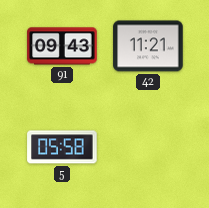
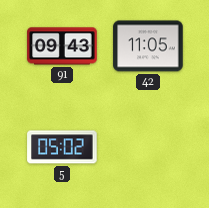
42: 11:21 -> 11:05
5: 05:58 -> 05:02
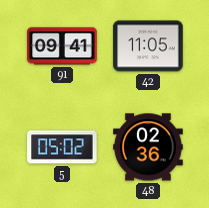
91: 09:43 -> 09:41
48: none -> 02:36
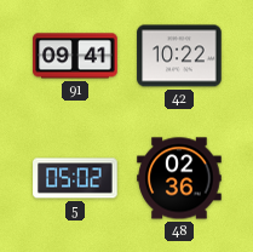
42: 11:05 -> 10:22
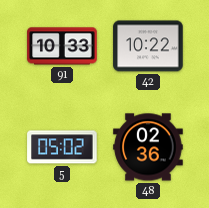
91: 09:41 -> 10:33
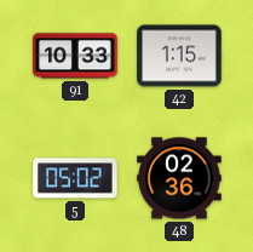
42: 10:22 -> 1:15
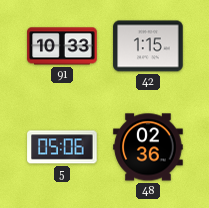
5: 05:02 -> 05:06
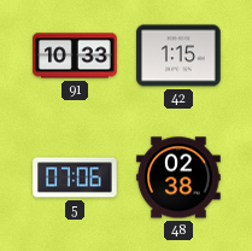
5: 05:06 -> 07:06
48: 02:36 -> 02:38
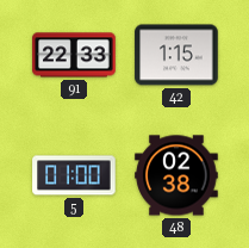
91: 10:33 -> 22:33
5: 07:06 -> 01:00
